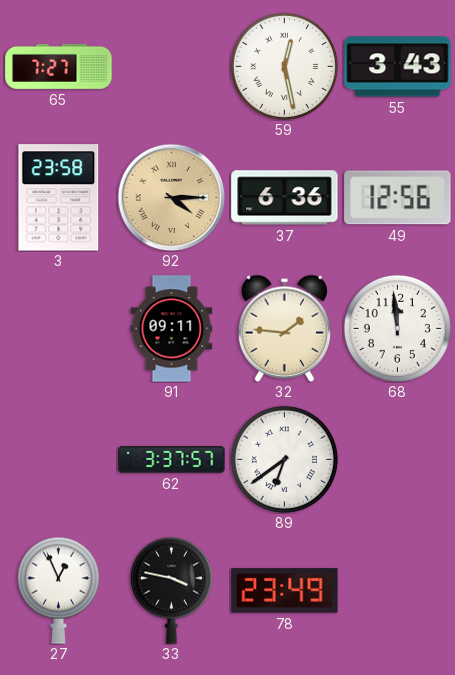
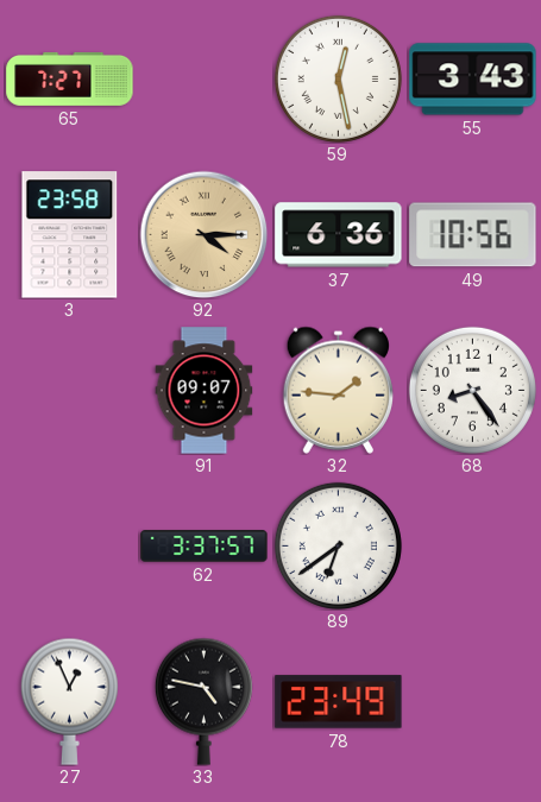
49: 12:56 -> 10:56
91: 09:11 -> 09:07
68: 11:59 -> 8:24
33: 3:47 -> 4:47
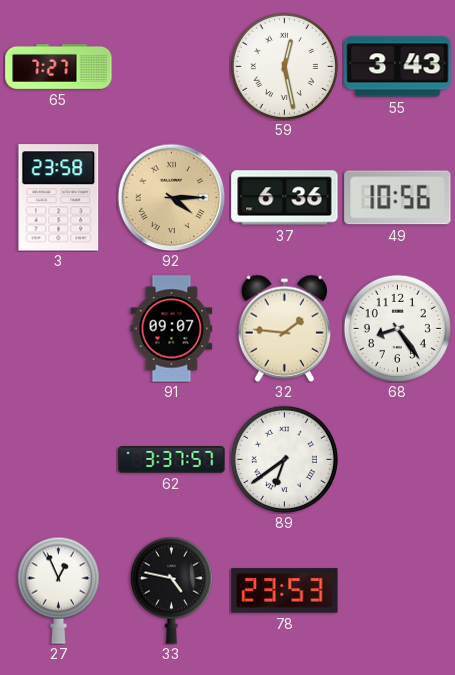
78: 23:49 -> 23:53
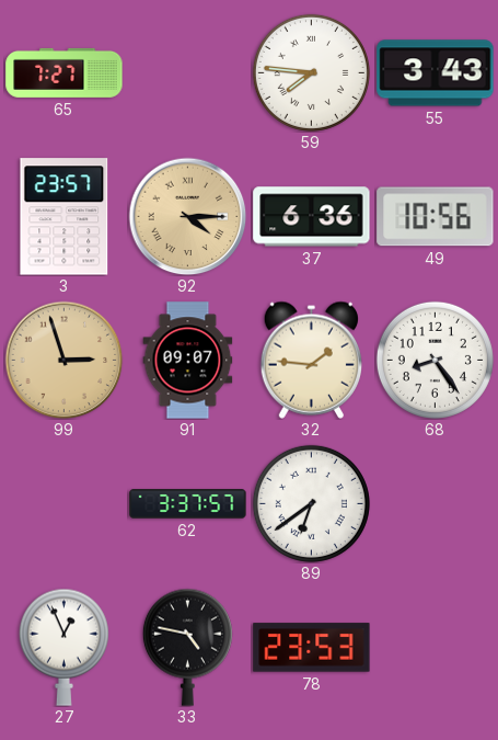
59: 12:28 -> 7:46
3: 23:58 -> 23:57
99: none -> 2:57
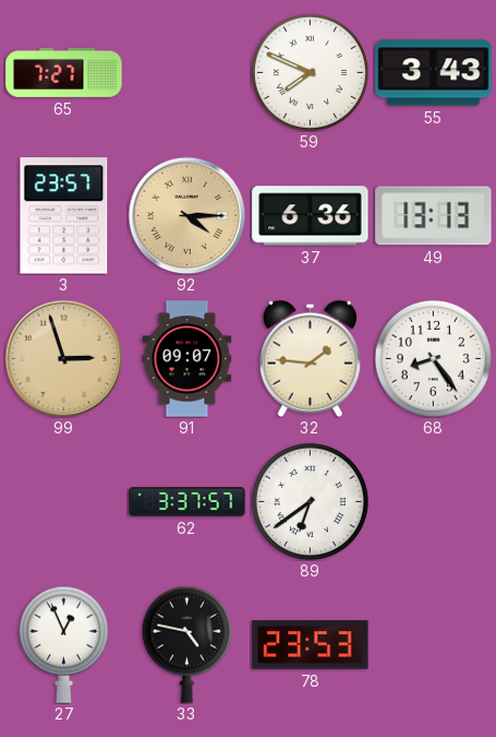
59: 7:46 -> 7:49
49: 10:56 -> 13:13
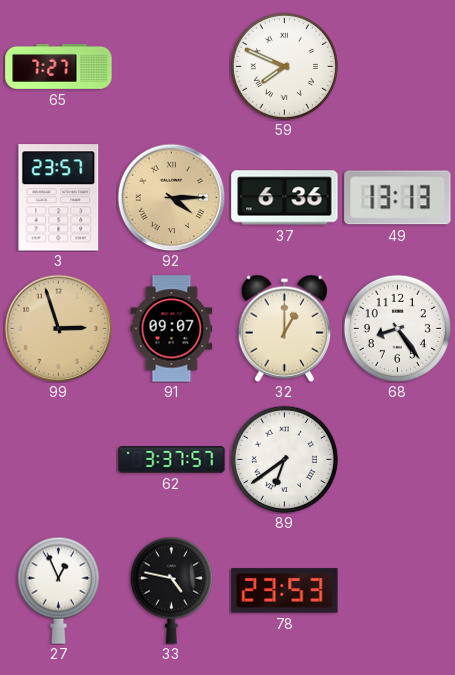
55: 3:43 -> none
32: 1:46 -> 1:00
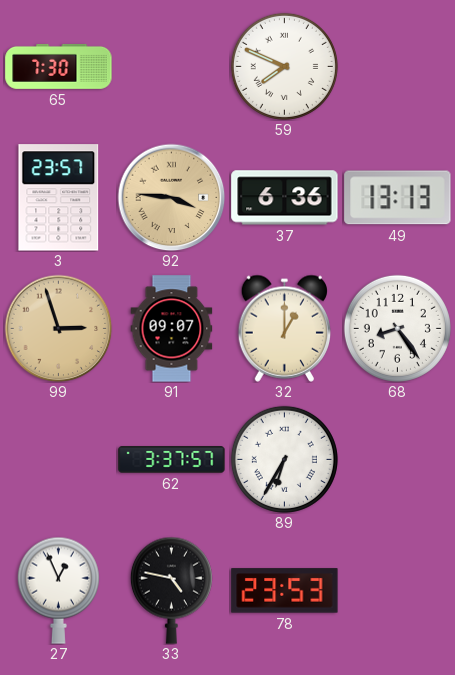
65: 7:27 -> 7:30
92: 4:15 -> 3:46
89: 6:39 -> 6:35
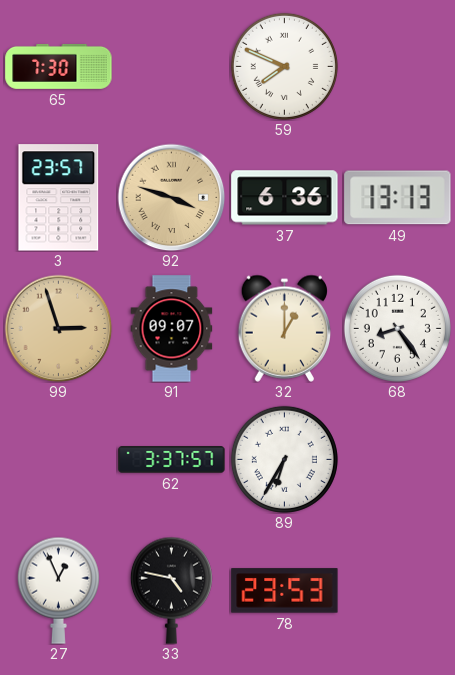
92: 3:46 -> 3:48
